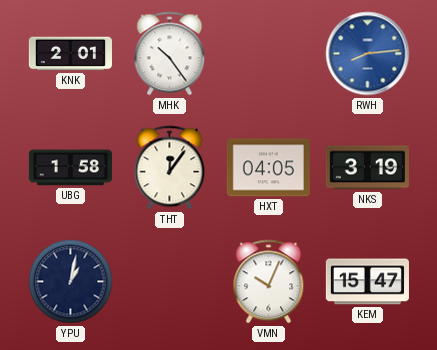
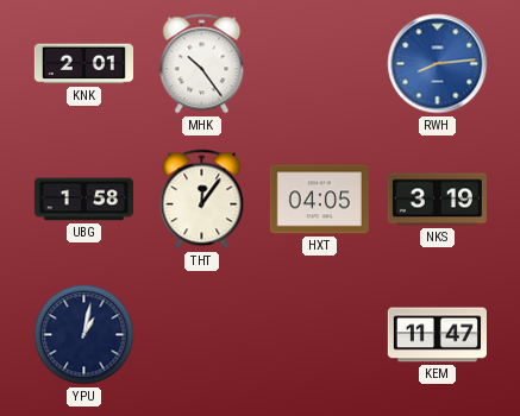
VMN: 10:04 -> none
KEM: 15:47 -> 11:47
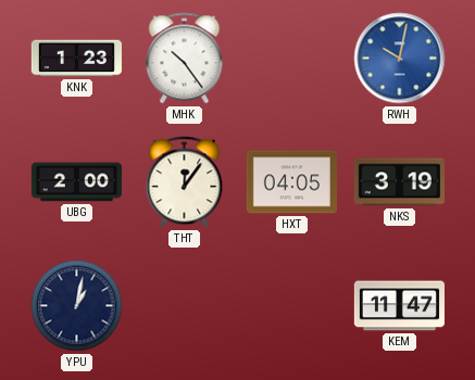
KNK: 2:01 -> 1:23
RWH: 8:14 -> 10:02
UBG: 1:58 -> 2:00
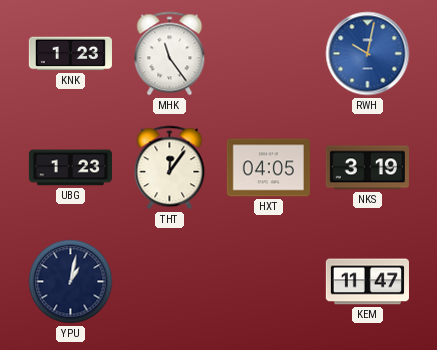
MHK: 10:24 -> 11:24
UBG: 2:00 -> 1:23
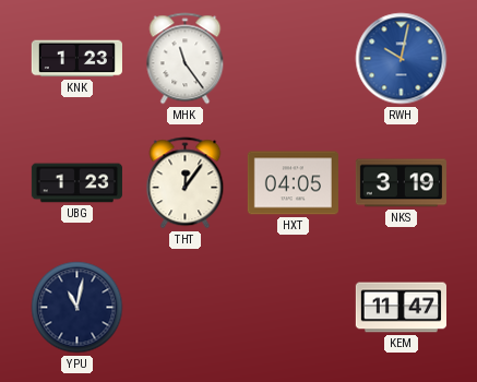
YPU: 1:02 -> 11:02
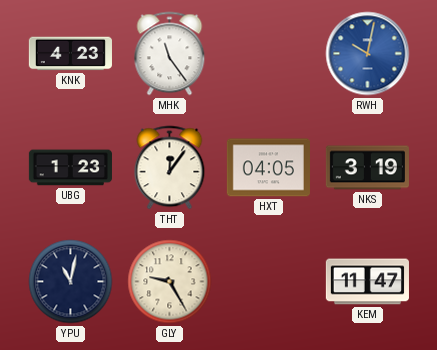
KNK: 1:23 -> 4:23
GLY: none -> 9:25
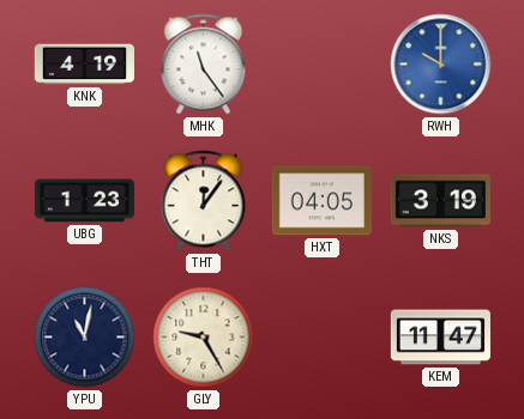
KNK: 4:23 -> 4:19
RWH: 10:02 -> 10:00
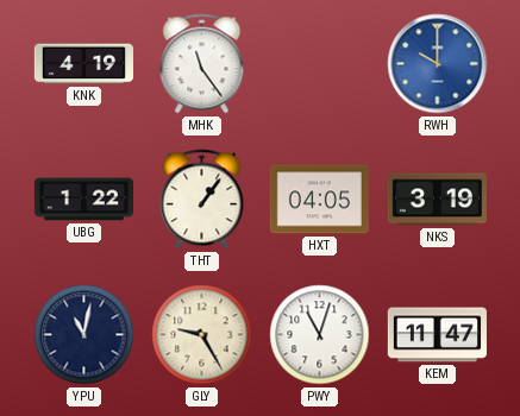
UBG: 1:23 -> 1:22
THT: 12:06 -> 1:06
PWY: none -> 11:03
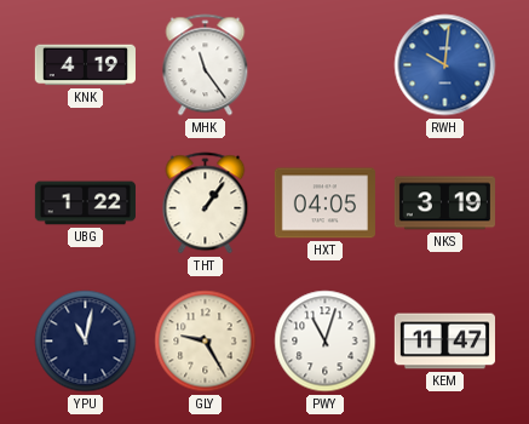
RWH: 10:00 -> 10:01
